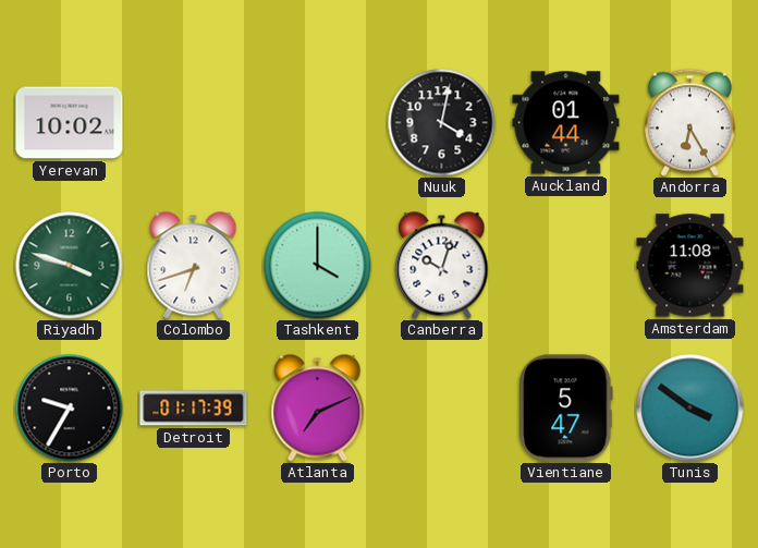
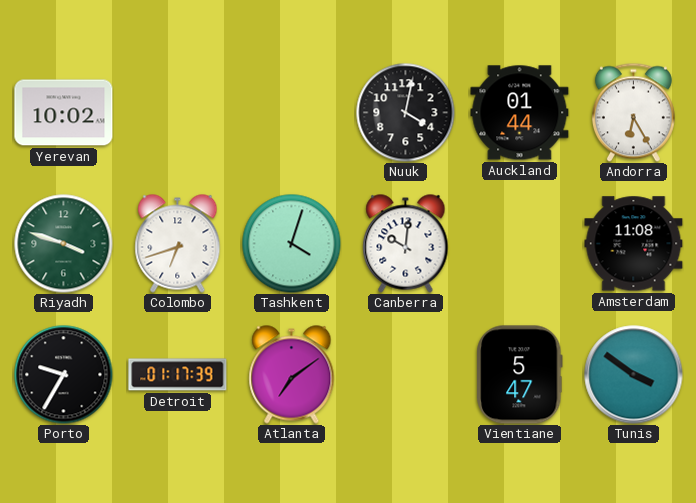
Tashkent: 4:00 -> 4:03
Canberra: 10:03 -> 10:01
Atlanta: 7:11 -> 7:09
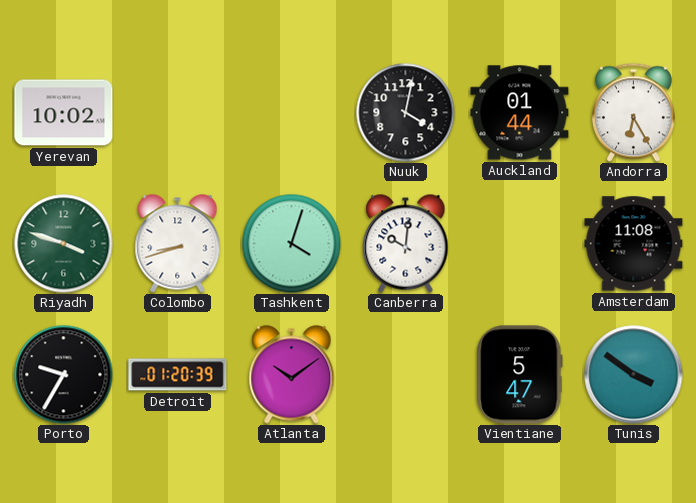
Colombo: 6:42 -> 8:42
Detroit: 01:17 -> 01:20
Atlanta: 7:09 -> 10:09
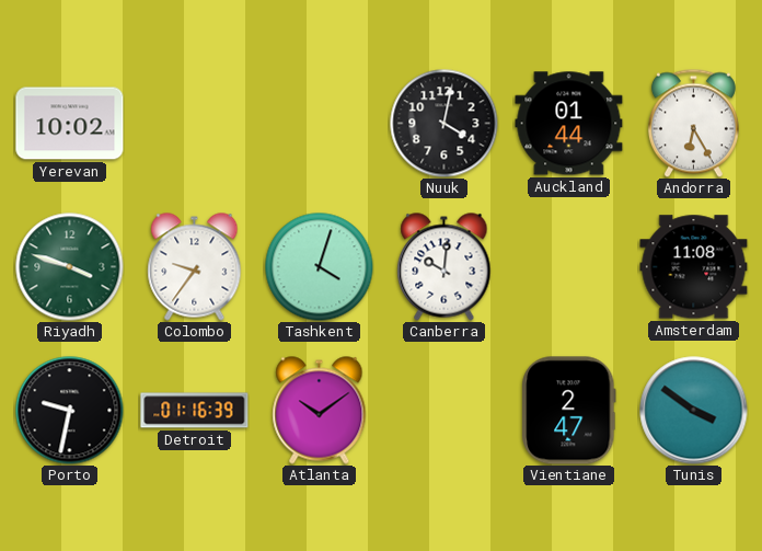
Colombo: 8:42 -> 9:36
Porto: 9:35 -> 9:32
Detroit: 01:20 -> 01:16
Vientiane: 5:47 -> 2:47
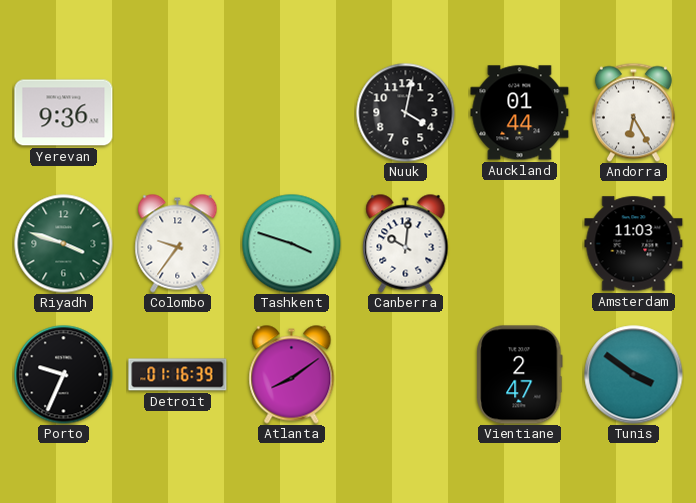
Yerevan: 10:02 -> 9:36
Tashkent: 4:03 -> 3:48
Amsterdam: 11:08 -> 11:03
Porto: 9:32 -> 9:34
Atlanta: 10:09 -> 8:09
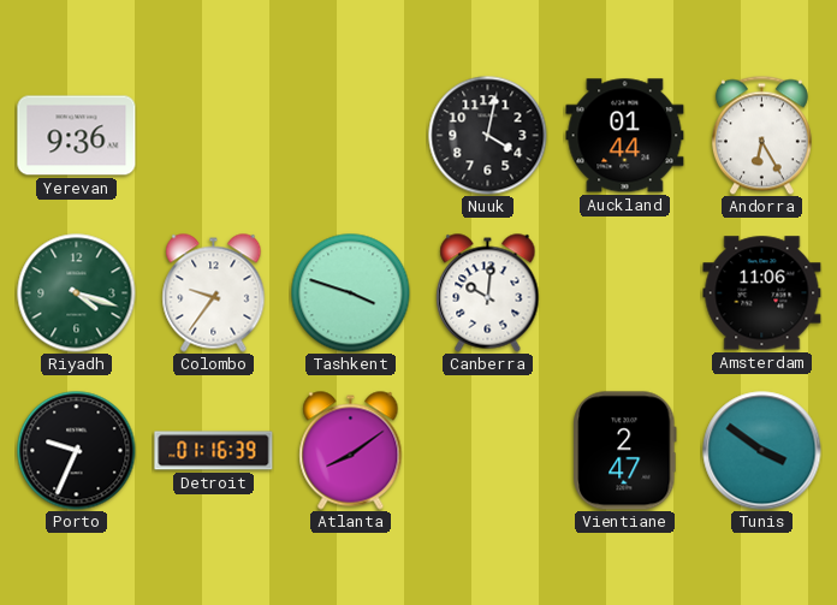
Riyadh: 3:48 -> 4:18
Amsterdam: 11:03 -> 11:06
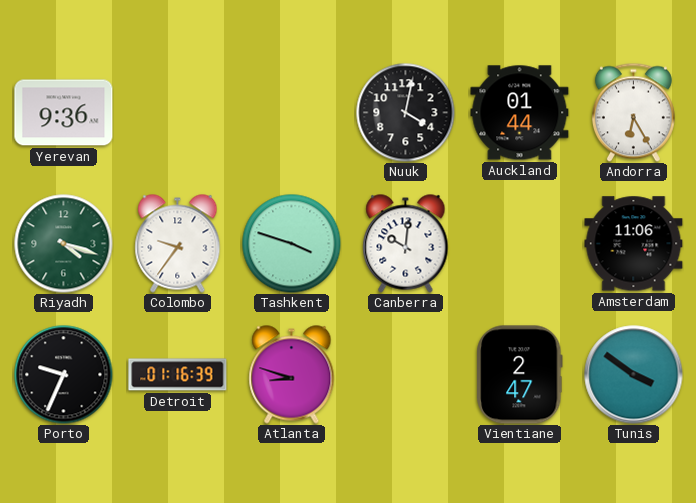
Atlanta: 8:09 -> 8:48
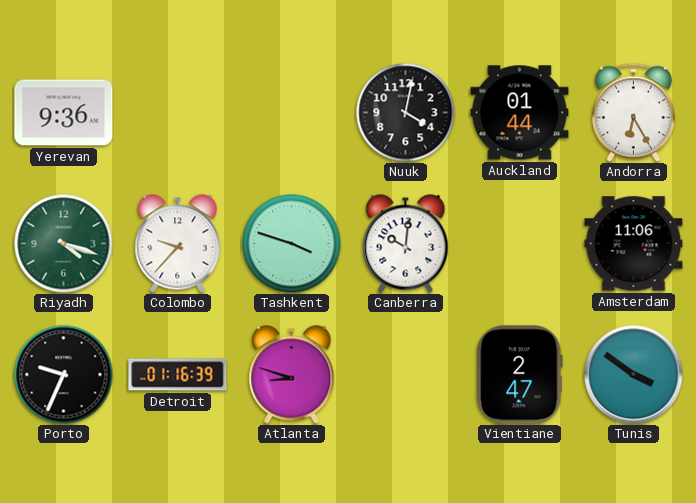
Colombo: 9:36 -> 9:37
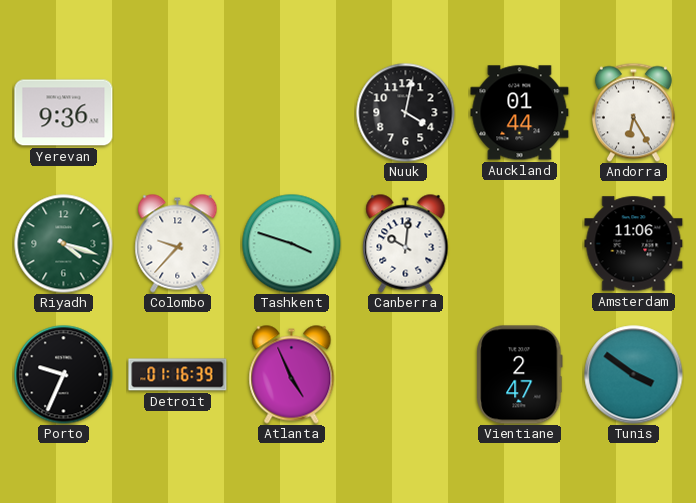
Atlanta: 8:48 -> 4:56
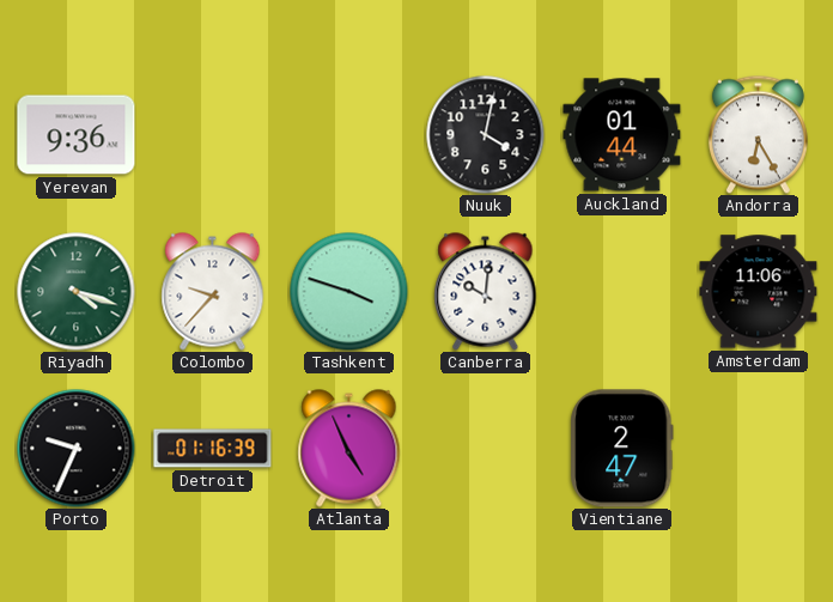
Tunis: 3:51 -> none
